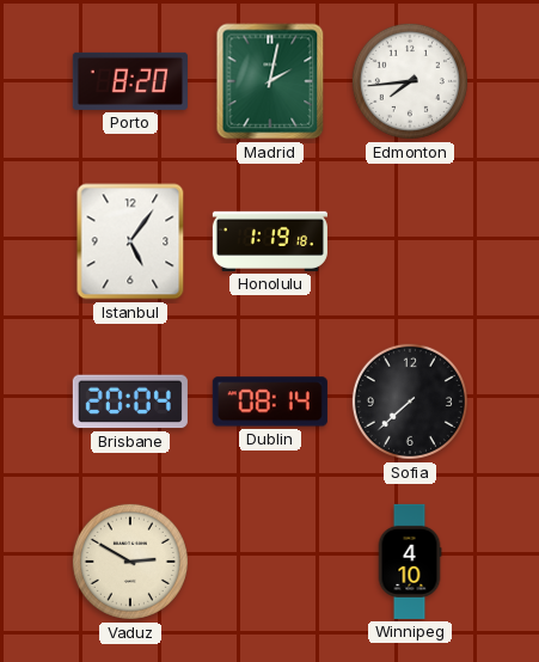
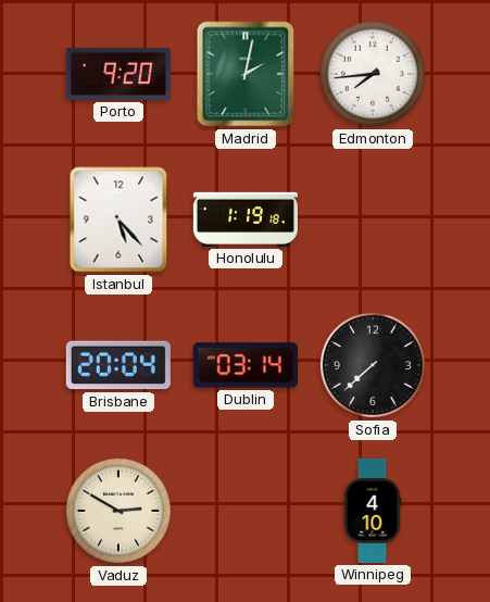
Porto: 8:20 -> 9:20
Istanbul: 5:06 -> 5:23
Dublin: 08:14 -> 03:14
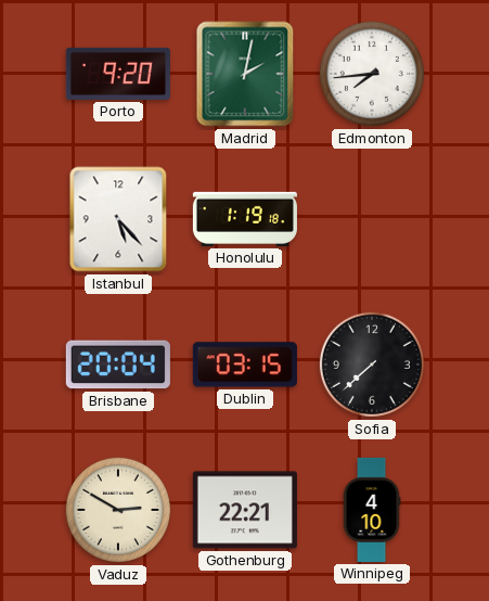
Dublin: 03:14 -> 03:15
Gothenburg: none -> 22:21
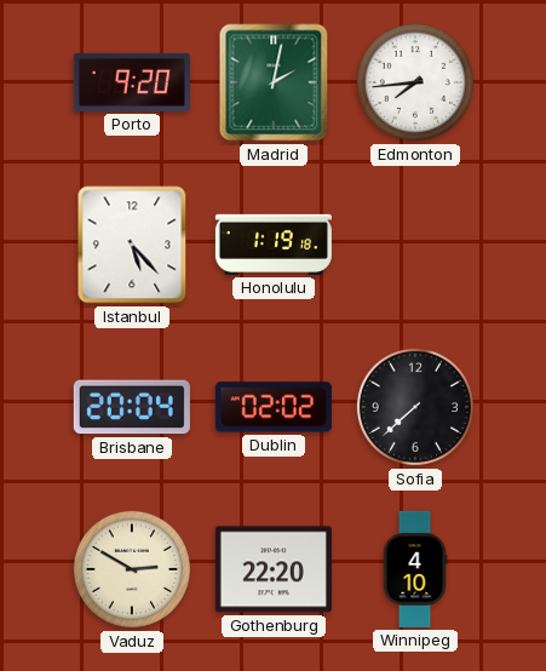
Dublin: 03:15 -> 02:02
Gothenburg: 22:21 -> 22:20
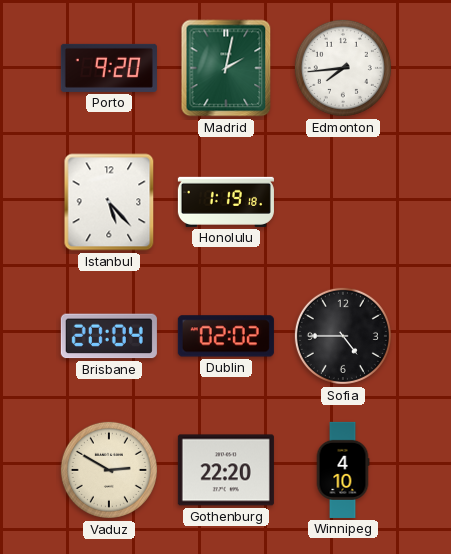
Sofia: 7:38 -> 4:45
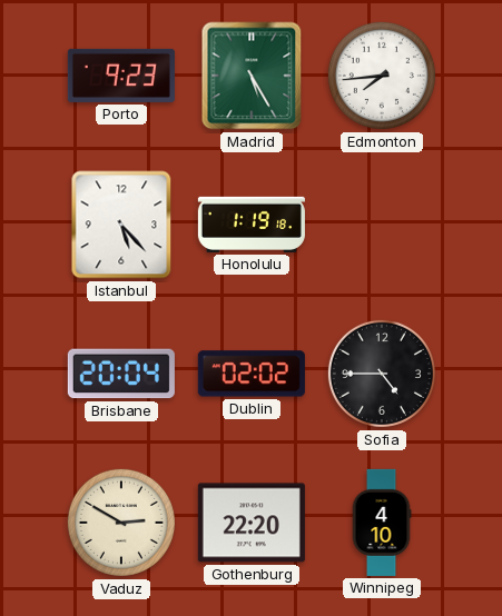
Porto: 9:20 -> 9:23
Madrid: 2:02 -> 5:25
